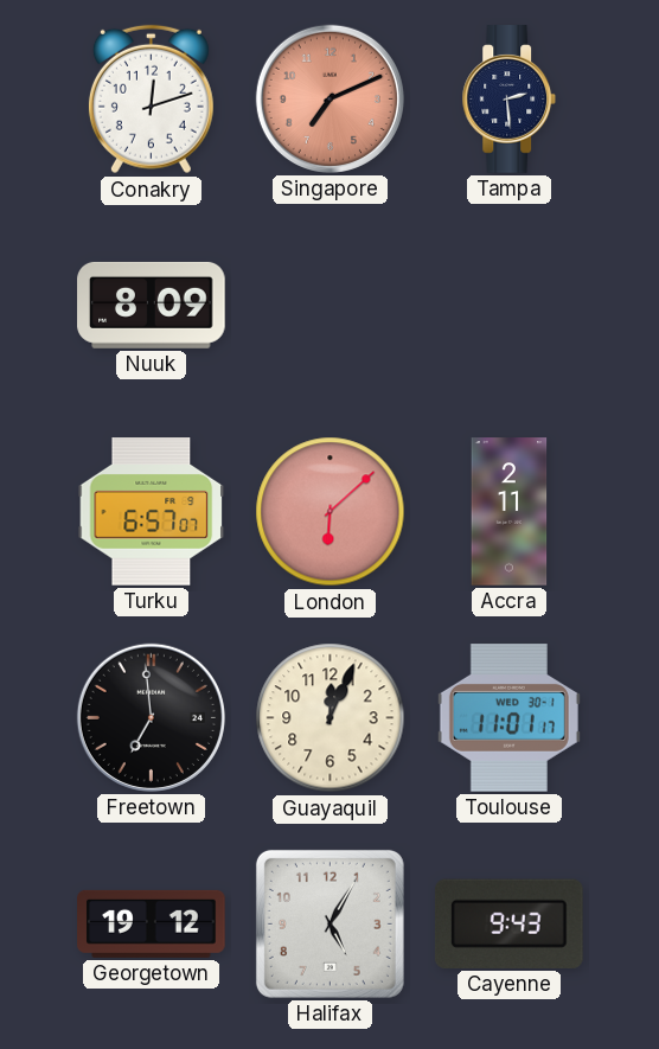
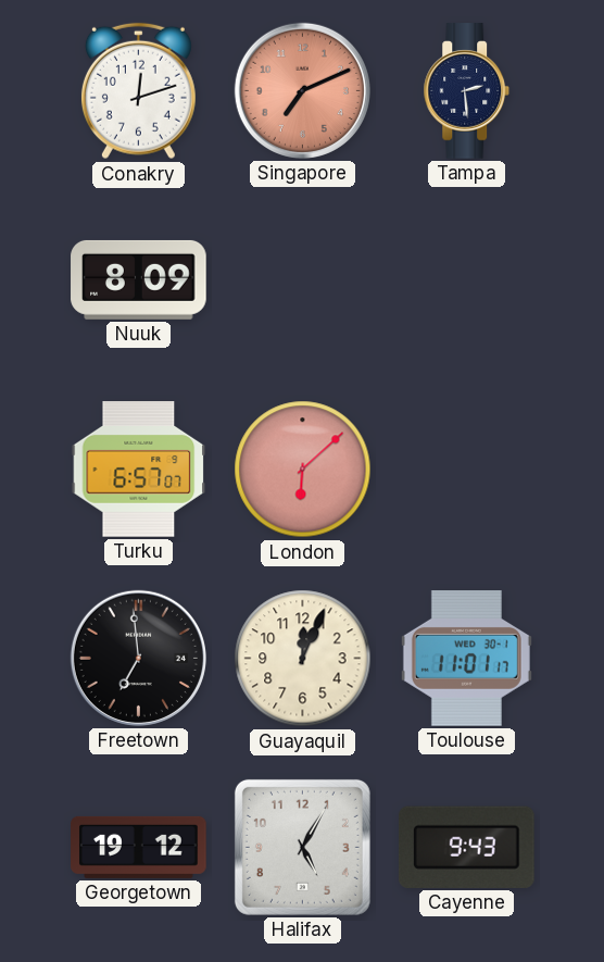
Accra: 2:11 -> none
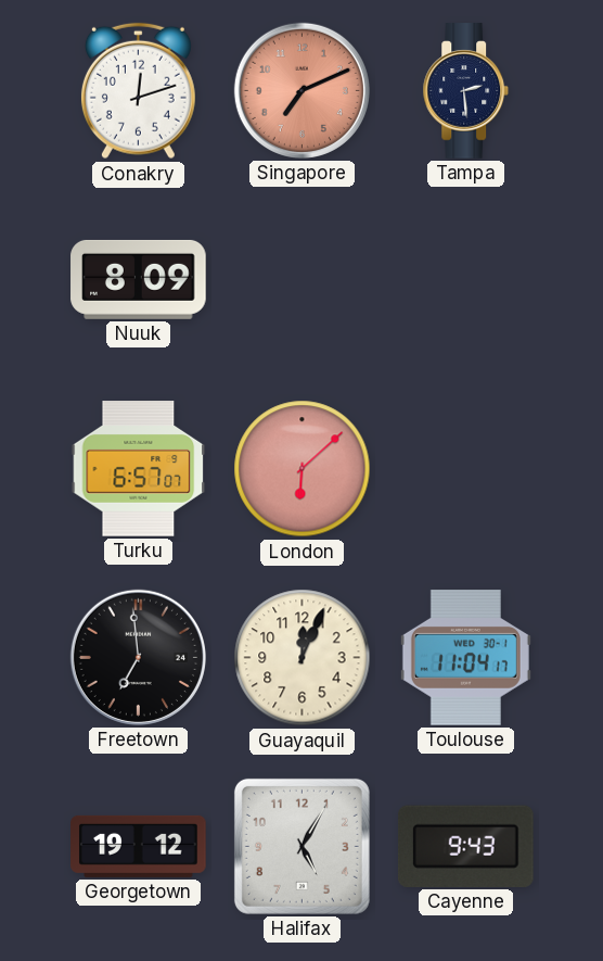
Toulouse: 11:01 -> 11:04
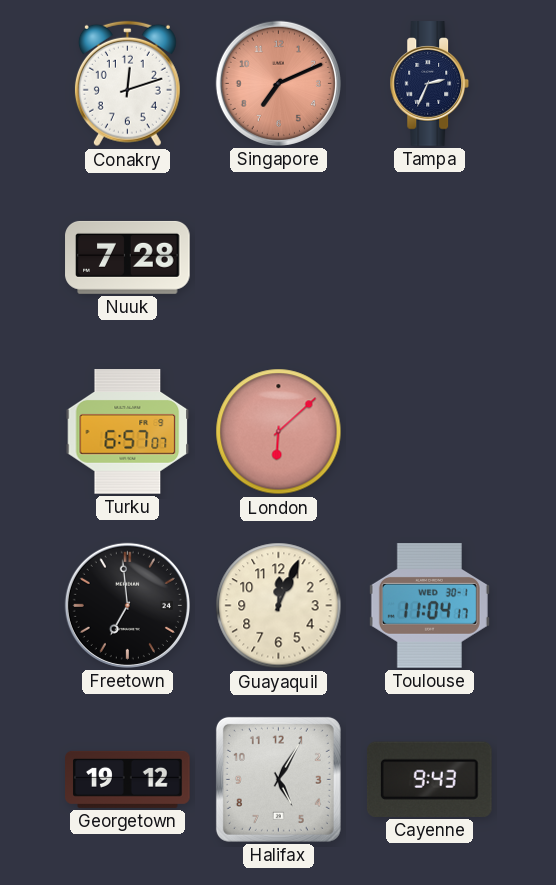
Tampa: 2:29 -> 2:34
Nuuk: 8:09 -> 7:28
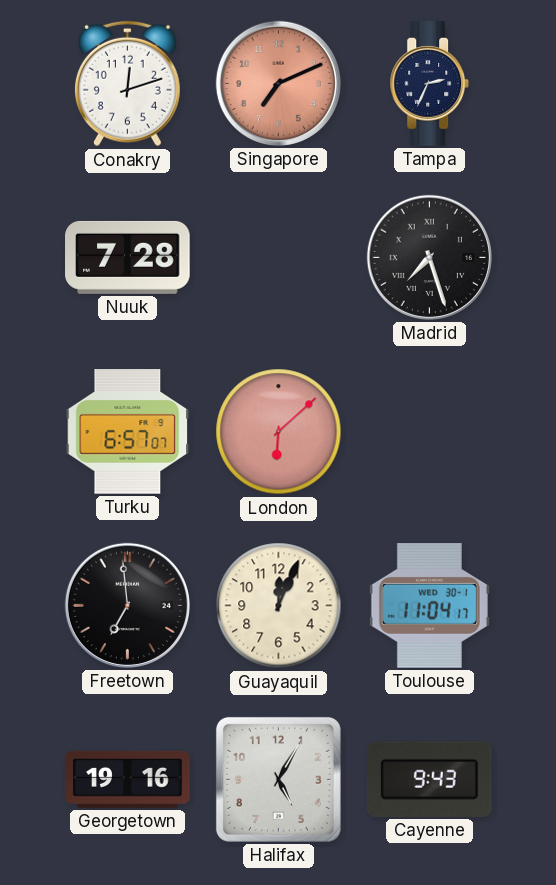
Madrid: none -> 7:27
Georgetown: 19:12 -> 19:16
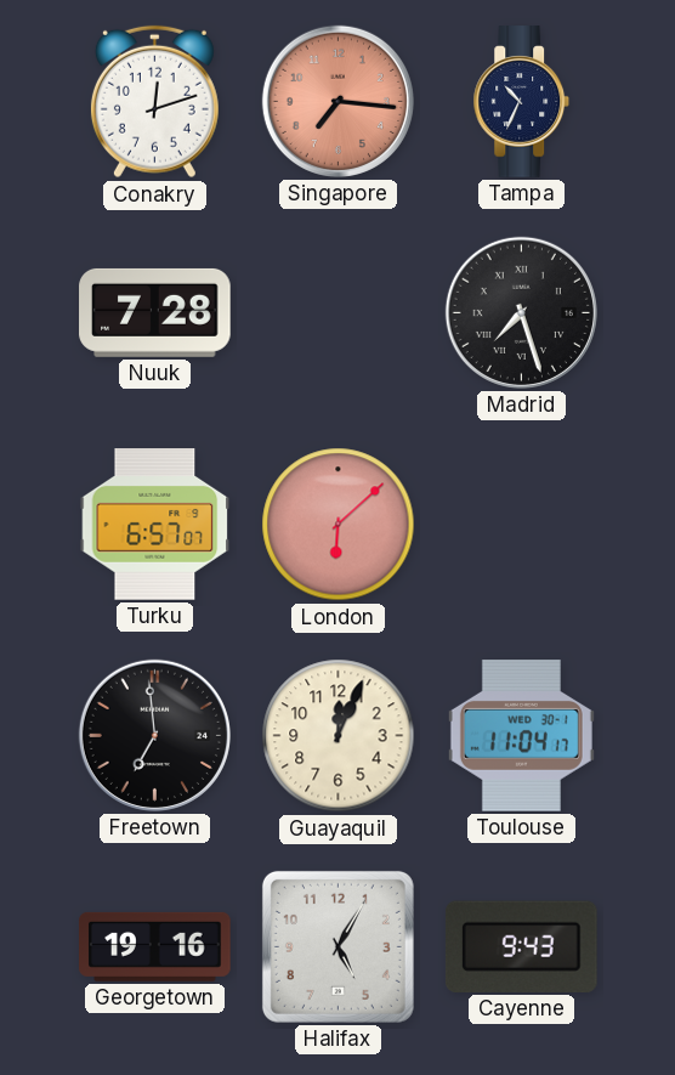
Singapore: 7:11 -> 7:16
Tampa: 2:34 -> 10:34
